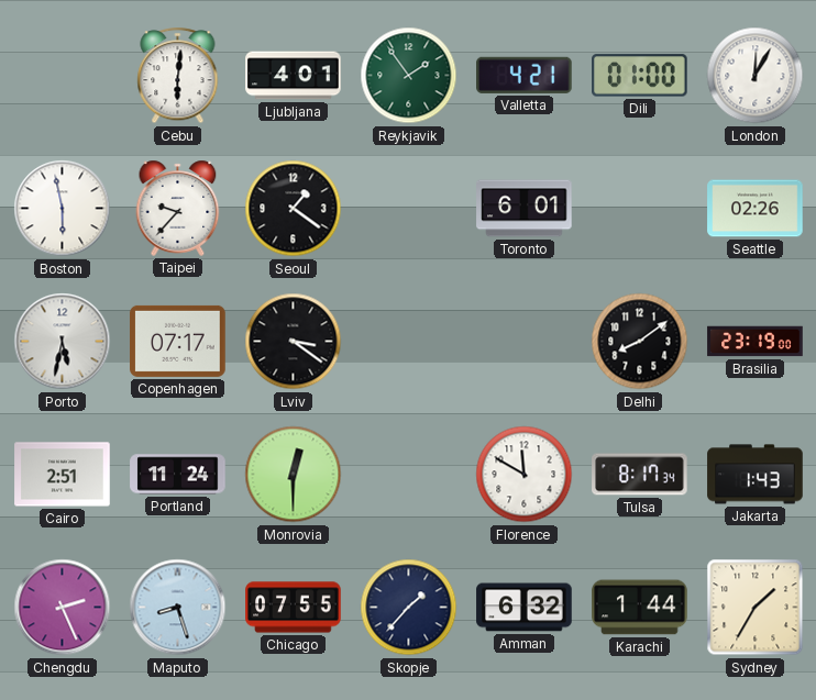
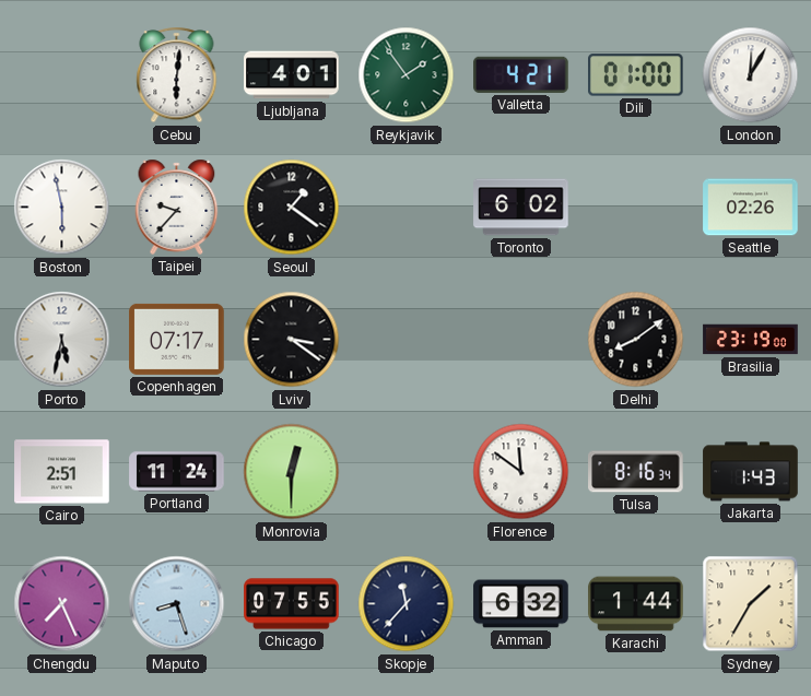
Toronto: 6:01 -> 6:02
Florence: 11:50 -> 11:51
Tulsa: 8:17 -> 8:16
Chengdu: 2:26 -> 7:26
Skopje: 1:37 -> 11:37
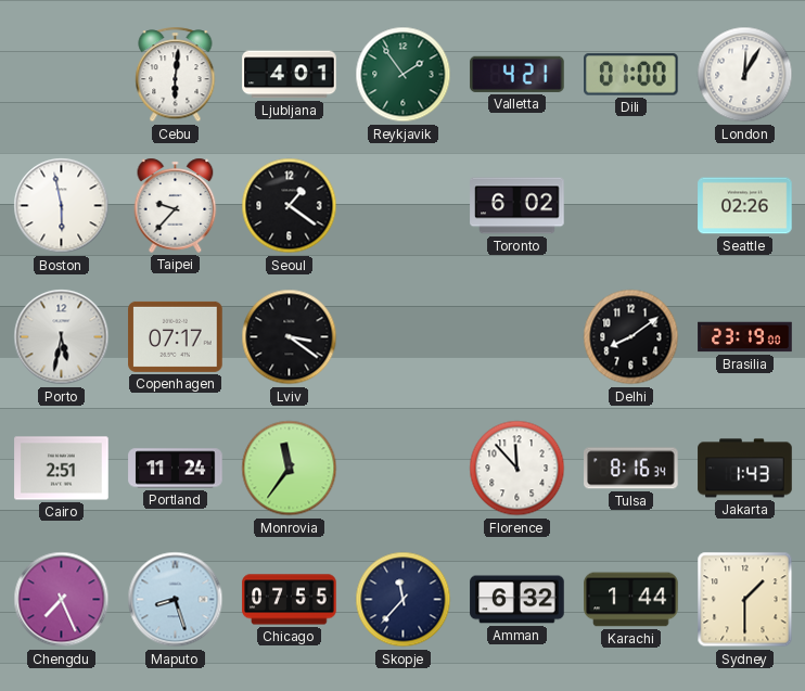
Monrovia: 12:30 -> 11:36
Florence: 11:51 -> 11:53
Sydney: 1:35 -> 1:30
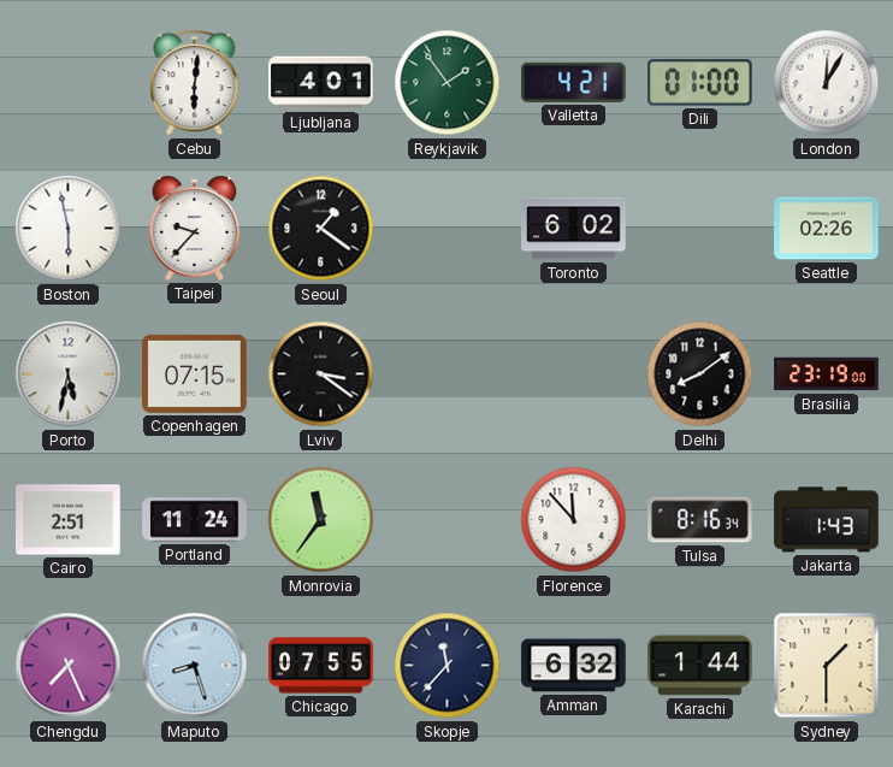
Copenhagen: 07:17 -> 07:15
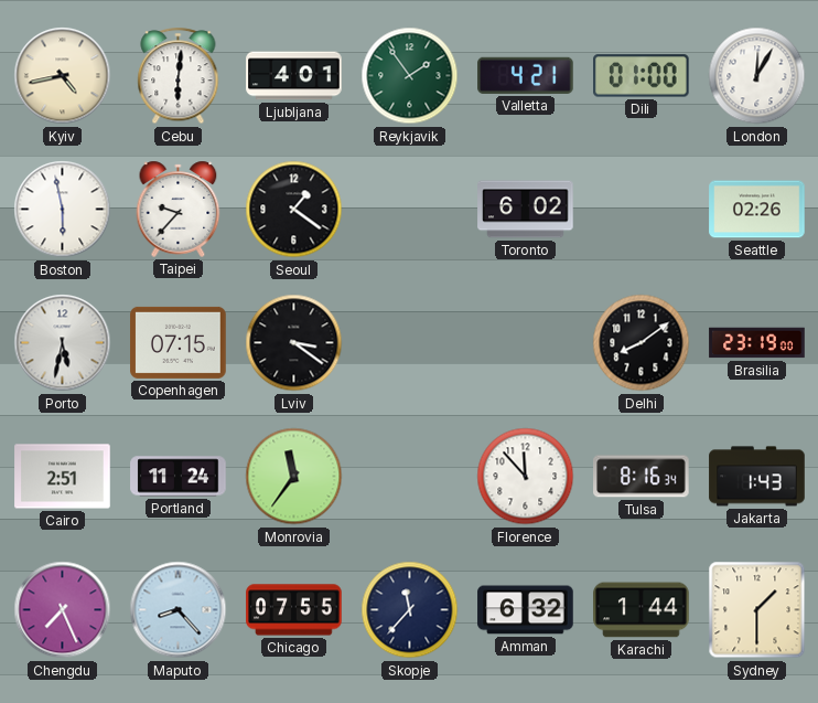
Kyiv: none -> 4:43
Maputo: 8:27 -> 8:23
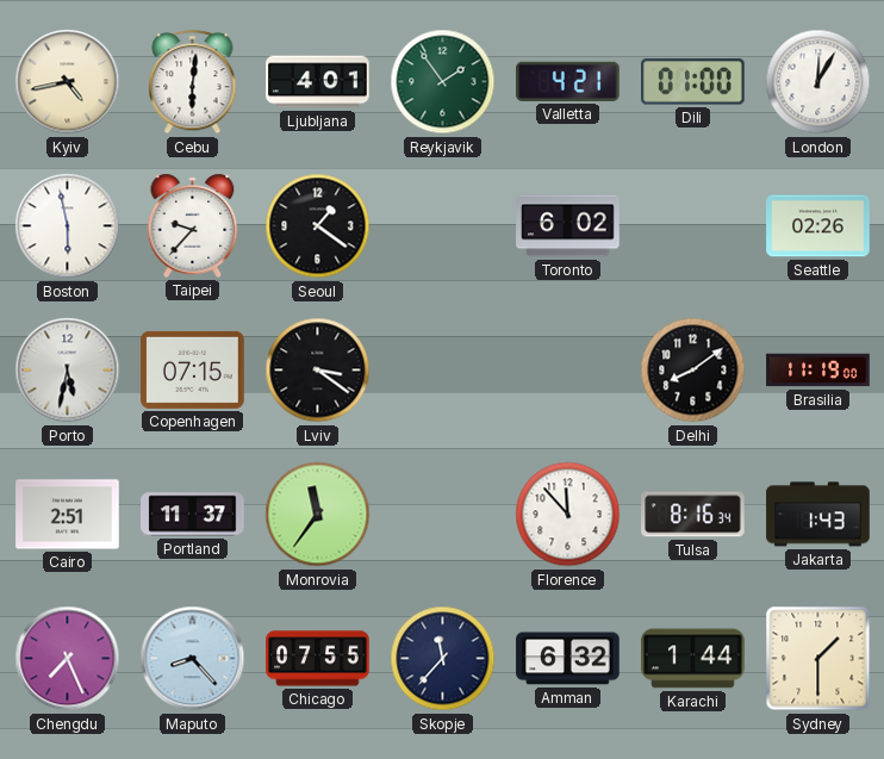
Brasilia: 23:19 -> 11:19
Portland: 11:24 -> 11:37
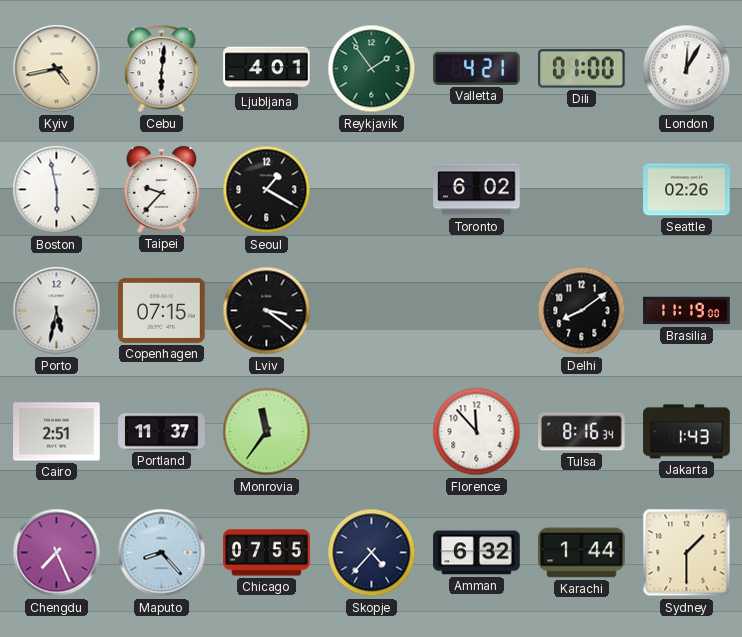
Seoul: 1:21 -> 1:20
Skopje: 11:37 -> 4:37
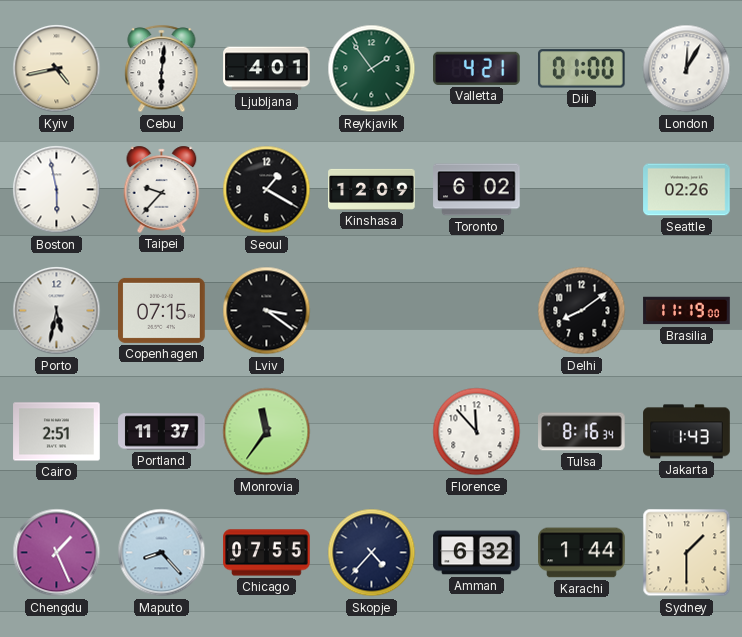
Kinshasa: none -> 12:09
Chengdu: 7:26 -> 1:26
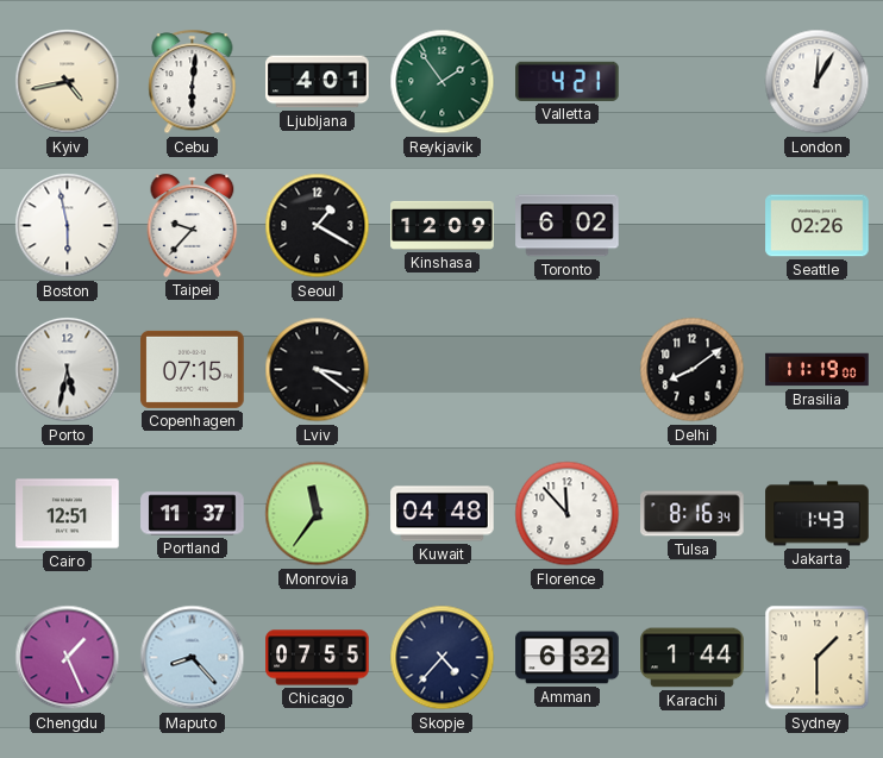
Dili: 01:00 -> none
Cairo: 2:51 -> 12:51
Kuwait: none -> 04:48
